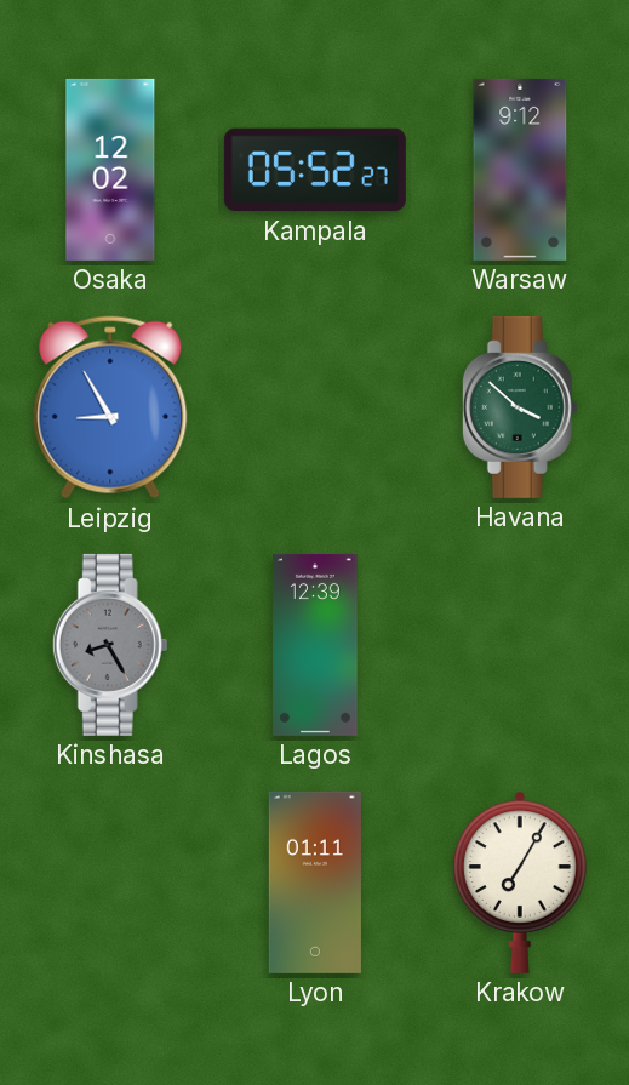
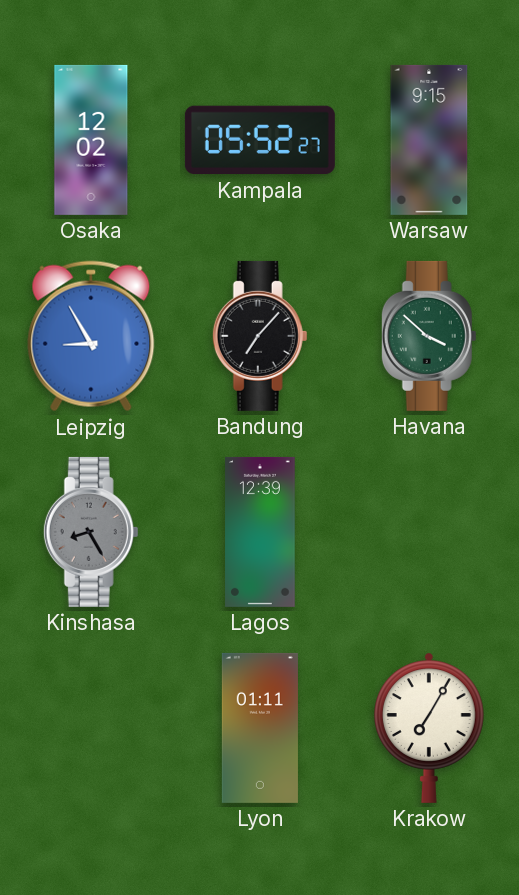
Warsaw: 9:12 -> 9:15
Bandung: none -> 7:07
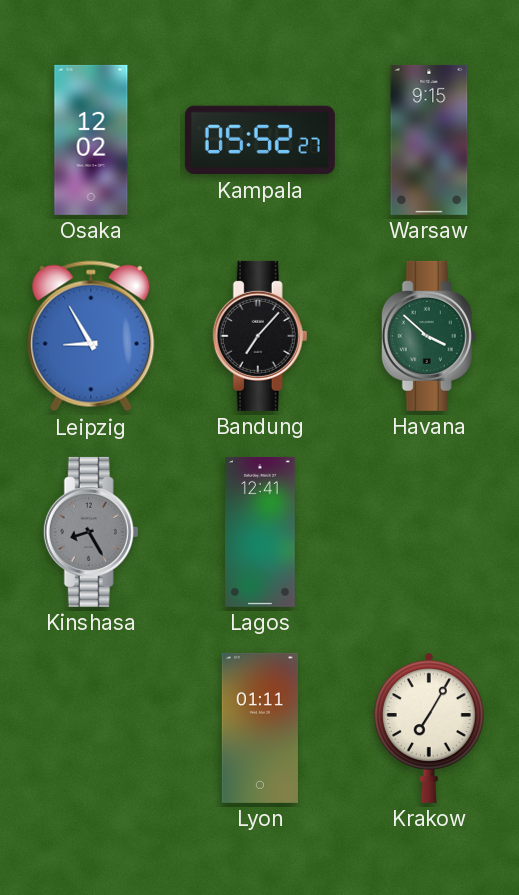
Lagos: 12:39 -> 12:41
